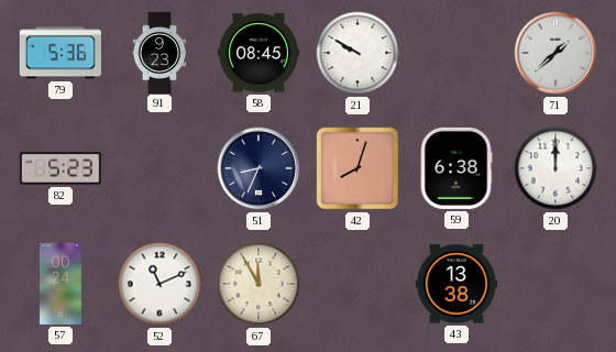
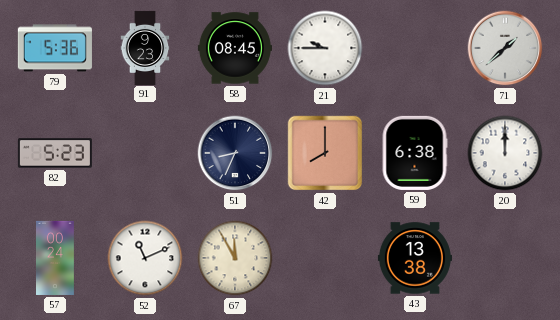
21: 9:50 -> 9:45
42: 8:03 -> 8:00
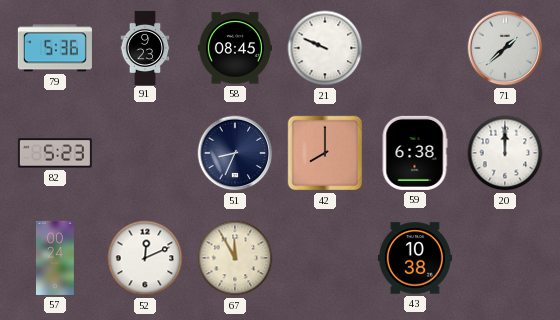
21: 9:45 -> 9:49
52: 11:11 -> 12:11
43: 13:38 -> 10:38
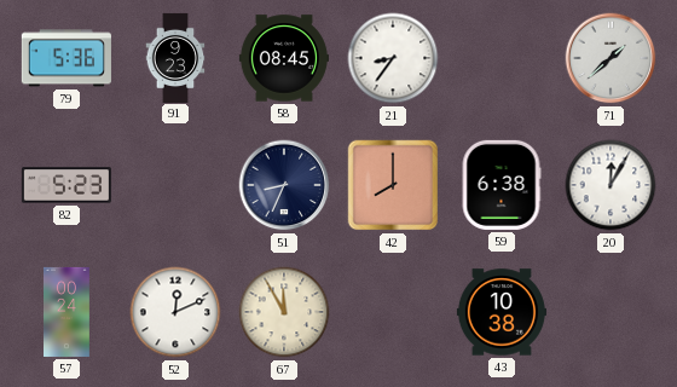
21: 9:49 -> 8:36
20: 12:00 -> 12:05
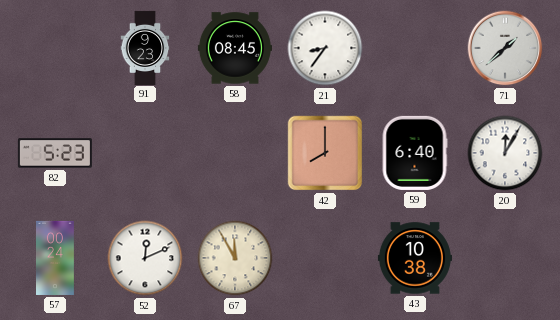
79: 5:36 -> none
51: 8:34 -> none
59: 6:38 -> 6:40
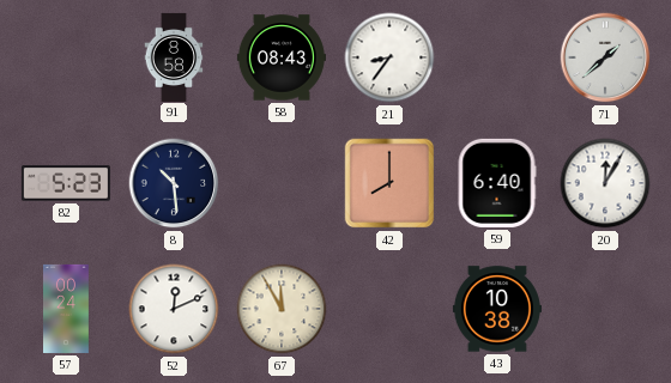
91: 9:23 -> 8:58
58: 08:45 -> 08:43
8: none -> 10:29
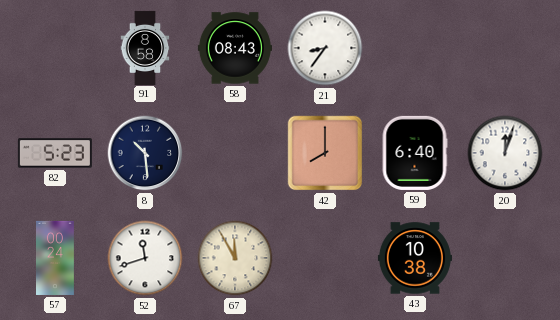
71: 1:38 -> none
20: 12:05 -> 12:03
52: 12:11 -> 11:42
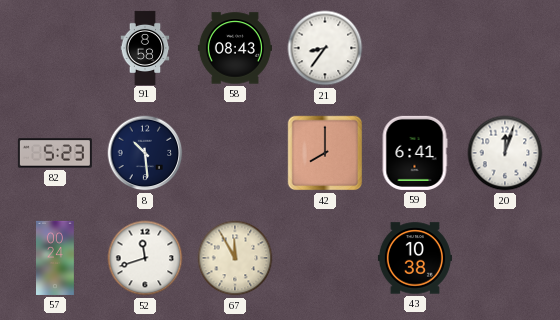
59: 6:40 -> 6:41
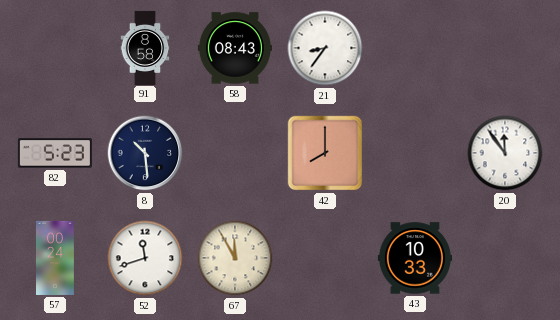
59: 6:41 -> none
20: 12:03 -> 11:54
43: 10:38 -> 10:33
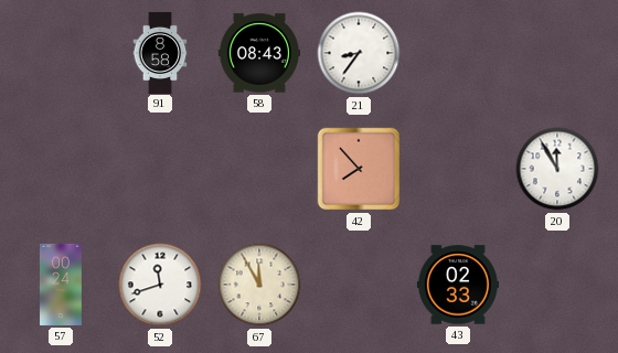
82: 5:23 -> none
8: 10:29 -> none
42: 8:00 -> 7:53
20: 11:54 -> 11:55
43: 10:33 -> 02:33
